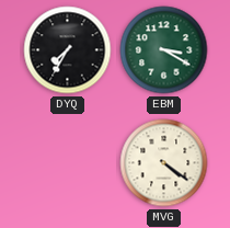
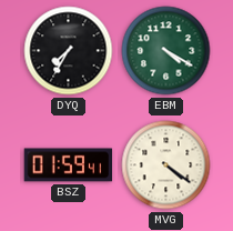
EBM: 3:20 -> 4:20
BSZ: none -> 01:59
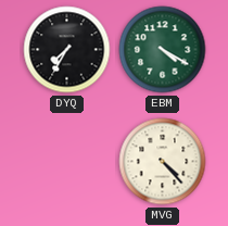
BSZ: 01:59 -> none
MVG: 4:21 -> 4:23
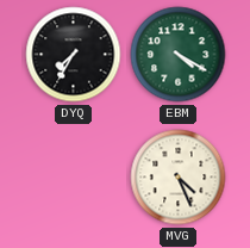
MVG: 4:23 -> 4:26
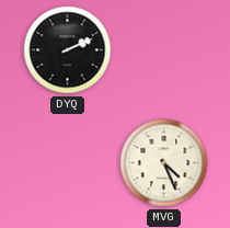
DYQ: 7:35 -> 2:11
EBM: 4:20 -> none
